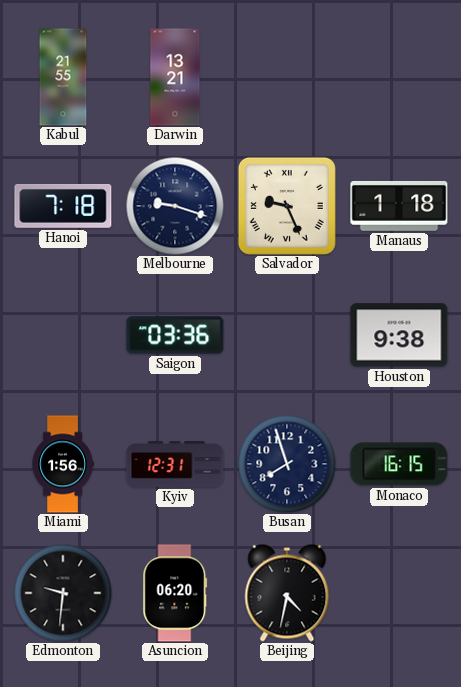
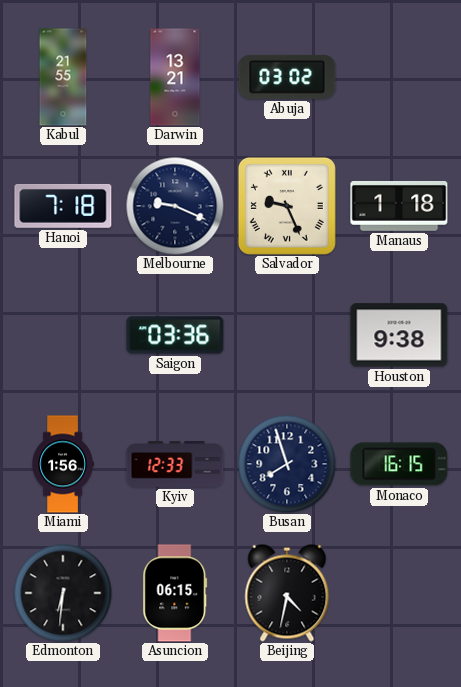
Abuja: none -> 03:02
Melbourne: 9:18 -> 9:19
Kyiv: 12:31 -> 12:33
Edmonton: 9:31 -> 6:31
Asuncion: 06:20 -> 06:15
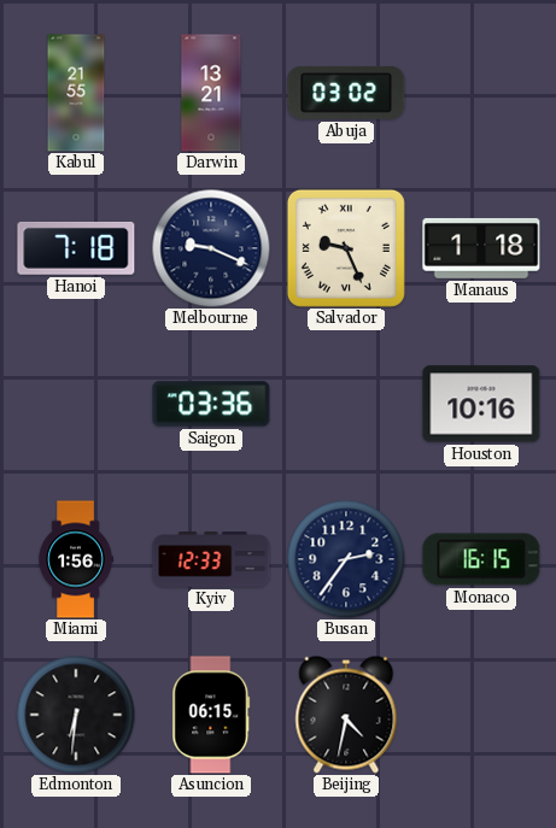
Houston: 9:38 -> 10:16
Busan: 7:57 -> 2:36
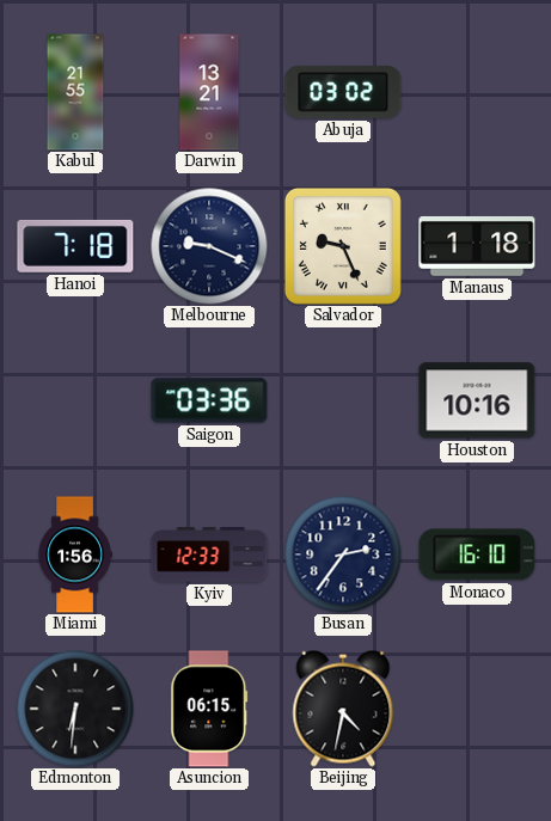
Monaco: 16:15 -> 16:10
